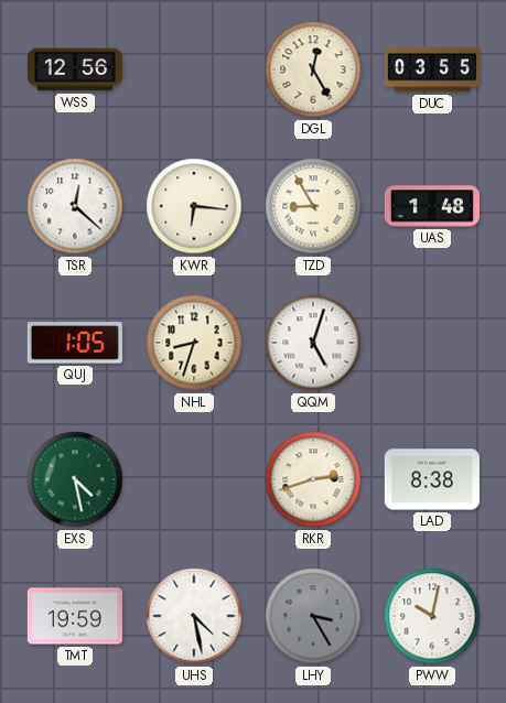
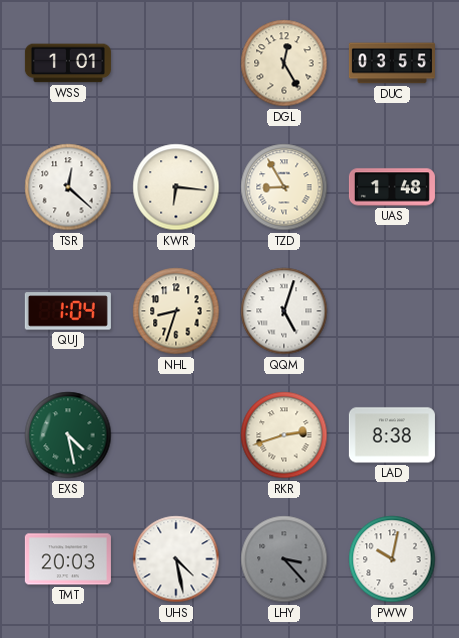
WSS: 12:56 -> 1:01
QUJ: 1:05 -> 1:04
TMT: 19:59 -> 20:03
LHY: 3:25 -> 3:23
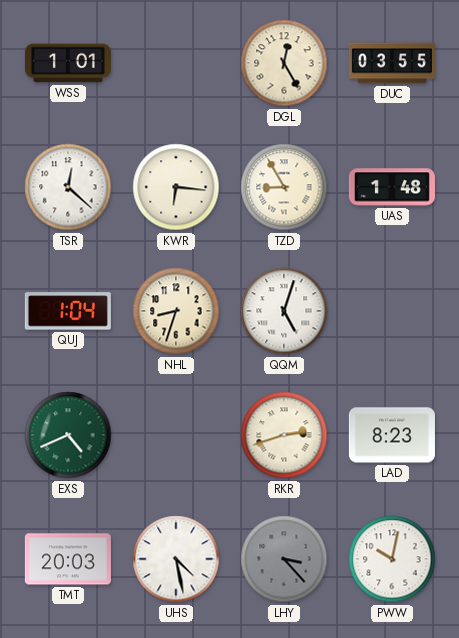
EXS: 4:28 -> 4:41
LAD: 8:38 -> 8:23
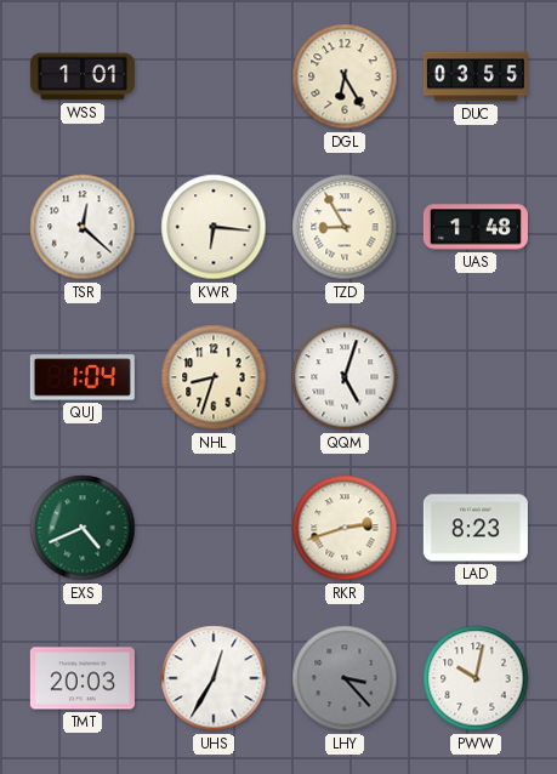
DGL: 12:25 -> 6:25
UHS: 4:28 -> 12:35
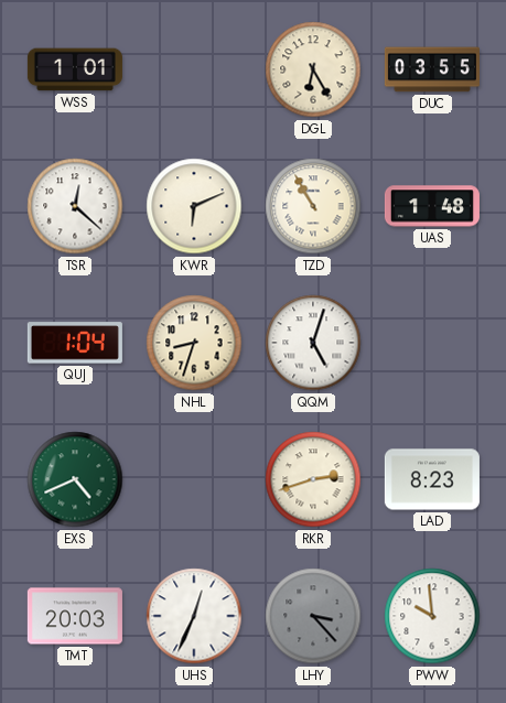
KWR: 6:16 -> 6:11
TZD: 8:55 -> 10:55
UHS: 12:35 -> 12:34
PWW: 10:02 -> 9:59
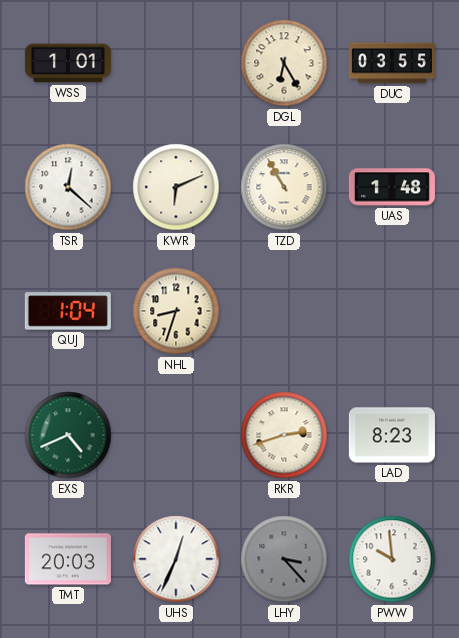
QQM: 5:03 -> none
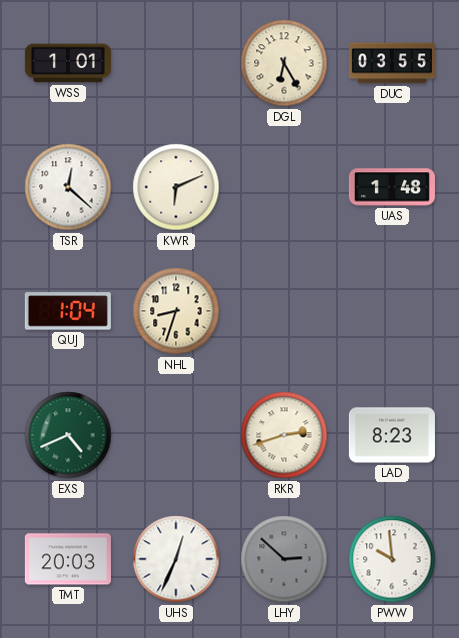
TZD: 10:55 -> none
LHY: 3:23 -> 2:52
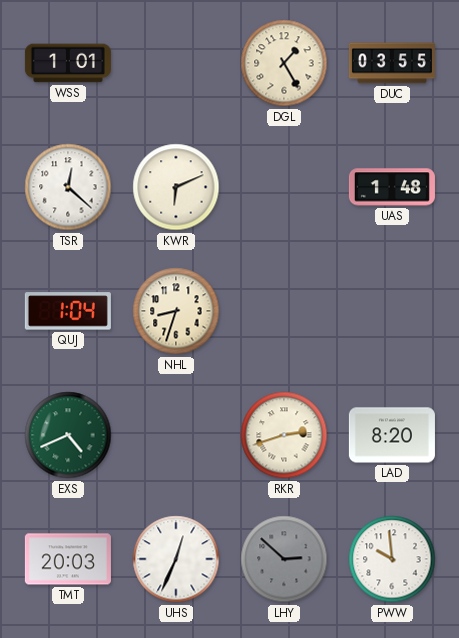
DGL: 6:25 -> 1:25
LAD: 8:23 -> 8:20
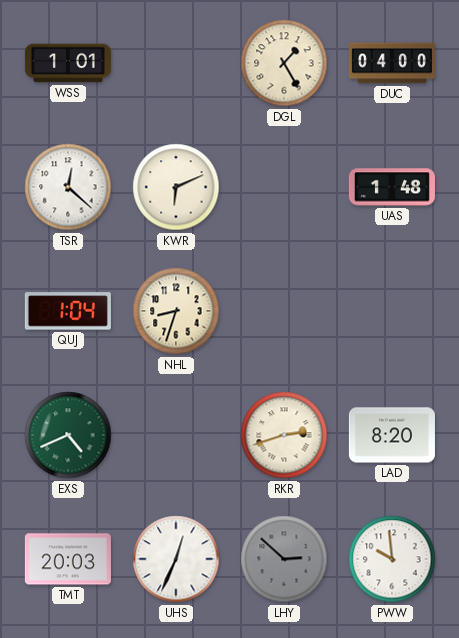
DUC: 03:55 -> 04:00
